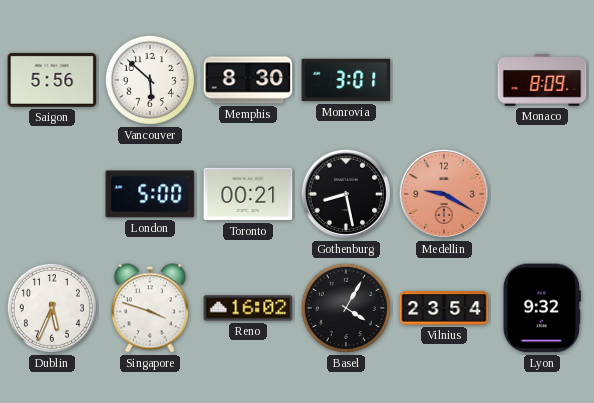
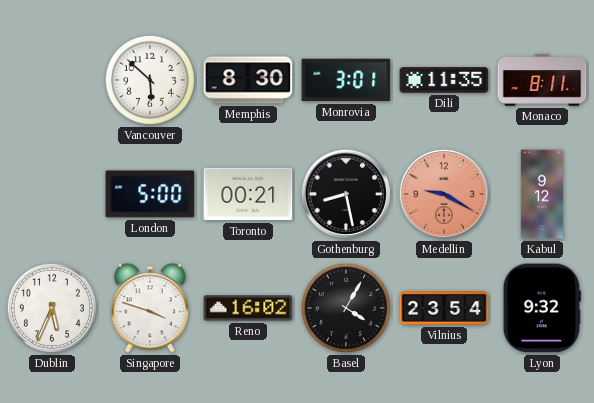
Saigon: 5:56 -> none
Dili: none -> 11:35
Monaco: 8:09 -> 8:11
Kabul: none -> 9:12
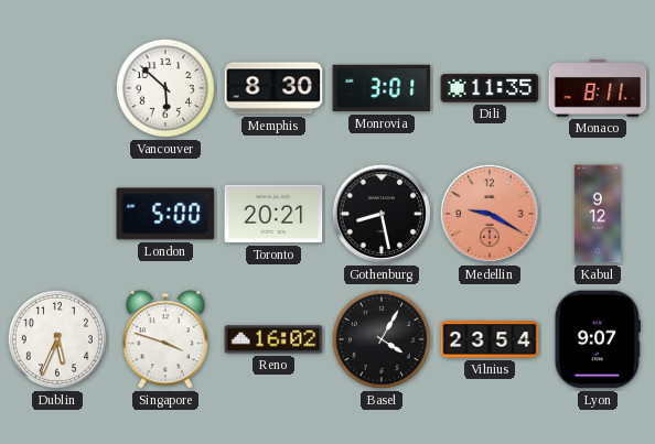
Toronto: 00:21 -> 20:21
Lyon: 9:32 -> 9:07
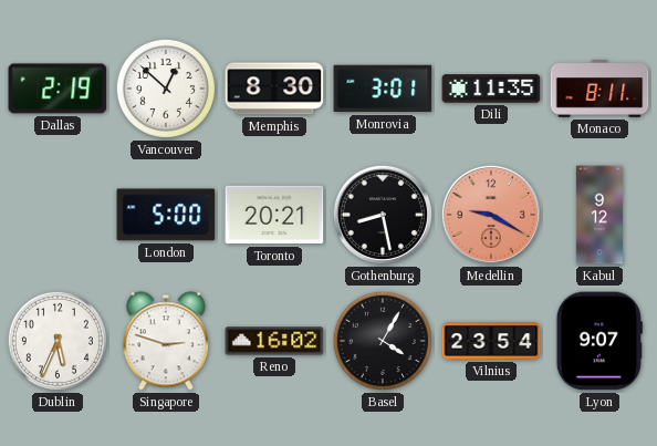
Dallas: none -> 2:19
Vancouver: 5:52 -> 12:52
Singapore: 3:48 -> 2:48
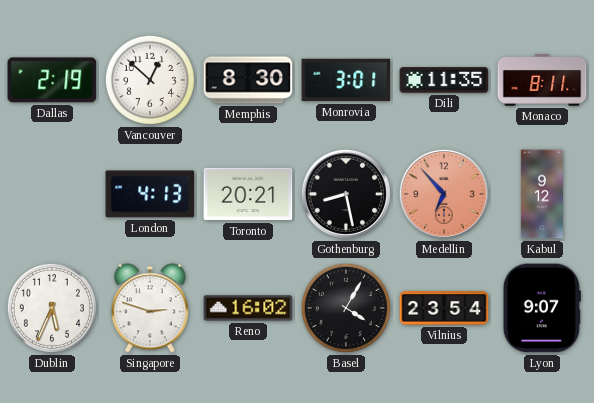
London: 5:00 -> 4:13
Medellin: 9:20 -> 6:53
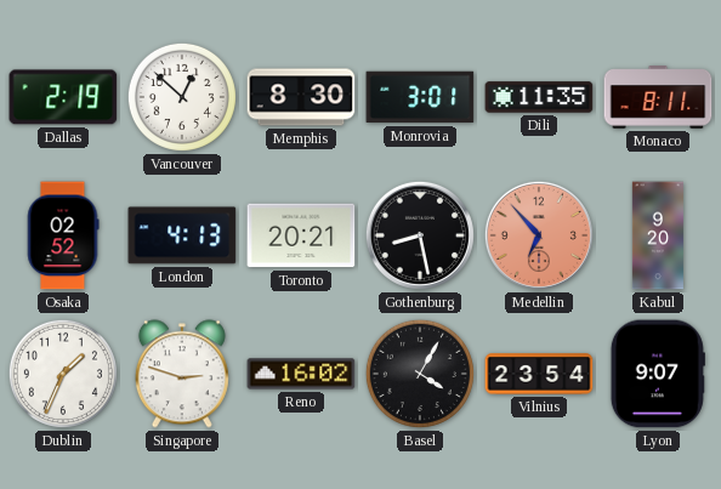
Osaka: none -> 02:52
Kabul: 9:12 -> 9:20
Dublin: 5:34 -> 1:34
